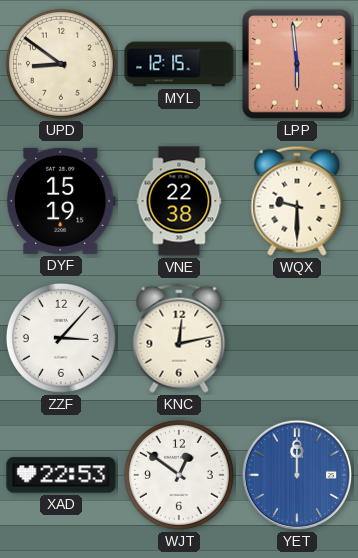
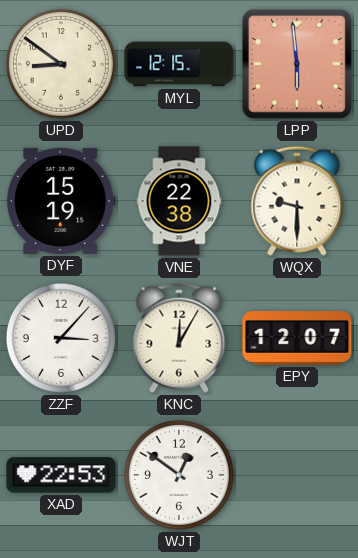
KNC: 12:13 -> 12:05
EPY: none -> 12:07
YET: 12:00 -> none
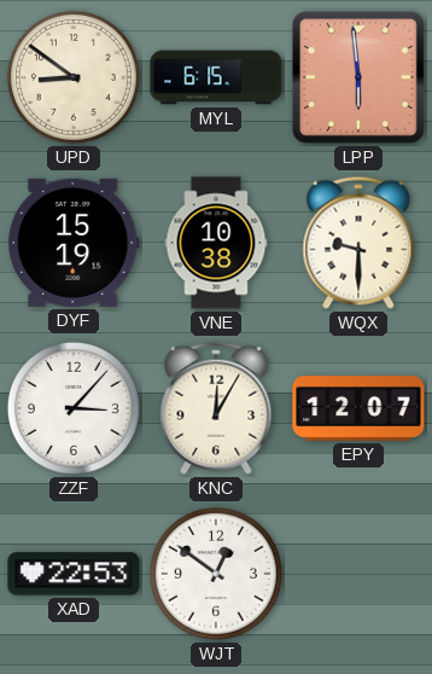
MYL: 12:15 -> 6:15
VNE: 22:38 -> 10:38
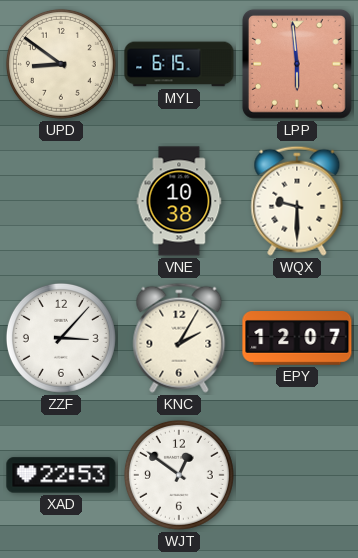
DYF: 15:19 -> none
KNC: 12:05 -> 2:05
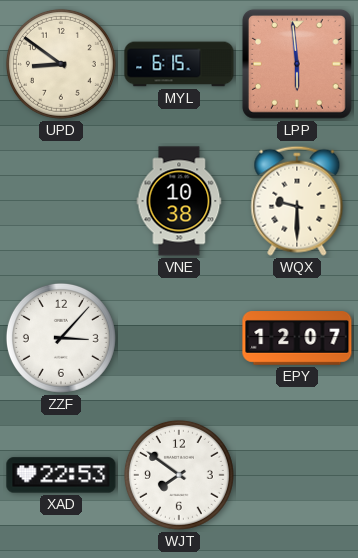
KNC: 2:05 -> none
WJT: 12:51 -> 7:51
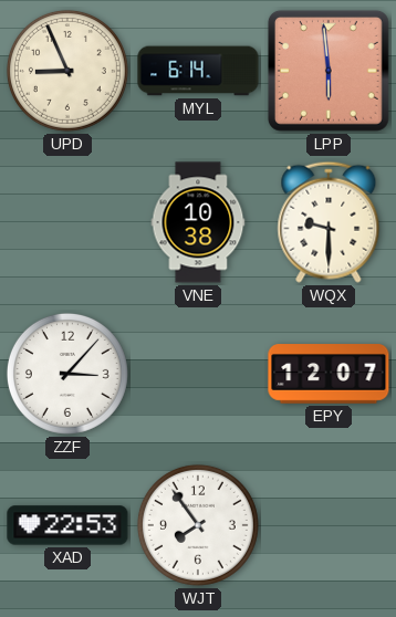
UPD: 8:51 -> 8:56
MYL: 6:15 -> 6:14
WJT: 7:51 -> 7:54
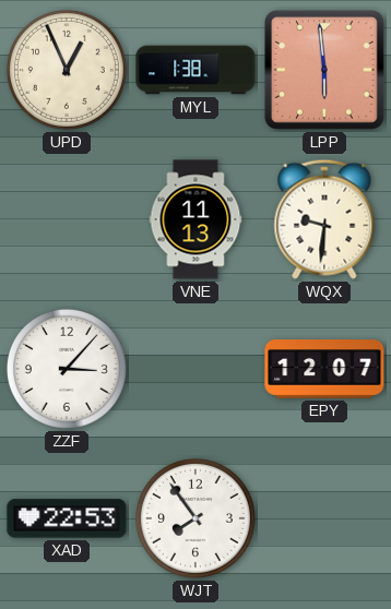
UPD: 8:56 -> 12:56
MYL: 6:14 -> 1:38
VNE: 10:38 -> 11:13
WQX: 9:30 -> 9:31
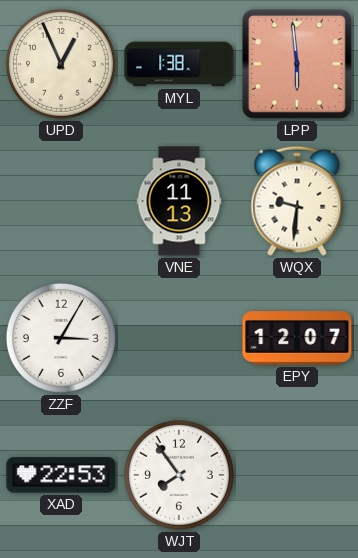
ZZF: 3:07 -> 3:05
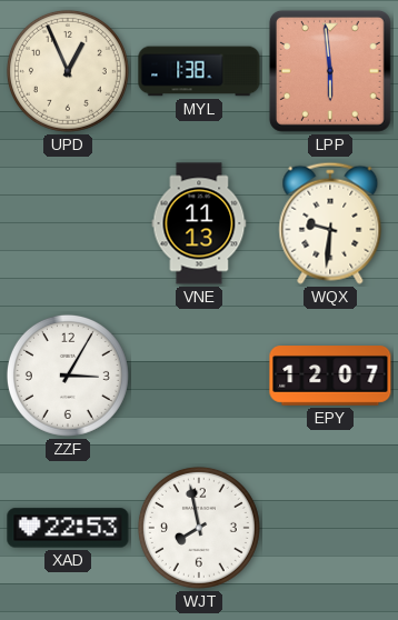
WJT: 7:54 -> 7:58
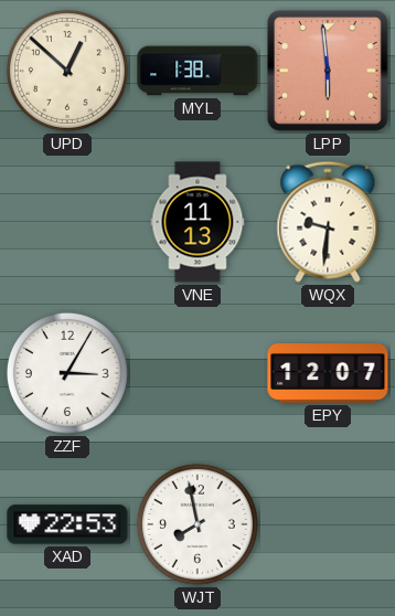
UPD: 12:56 -> 12:52
